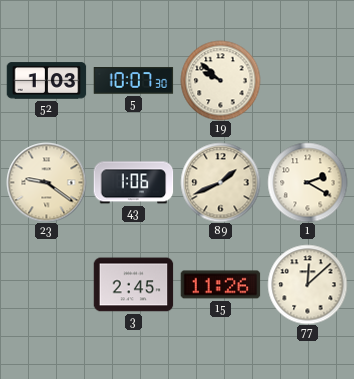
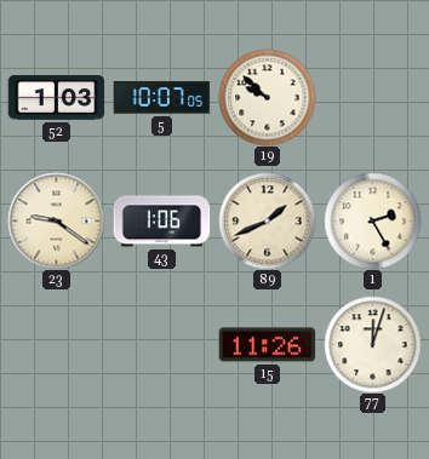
5: 10:07:30 -> 10:07:05
1: 2:20 -> 2:25
3: 2:45 -> none
77: 12:08 -> 12:03
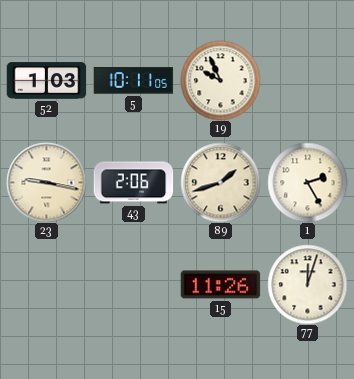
5: 10:07 -> 10:11
19: 9:52 -> 9:56
23: 9:21 -> 9:17
43: 1:06 -> 2:06
89: 1:41 -> 1:42
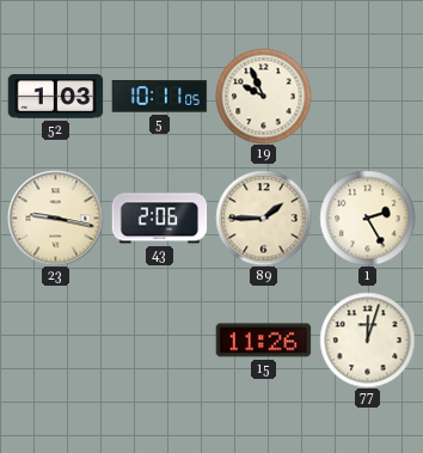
89: 1:42 -> 1:45
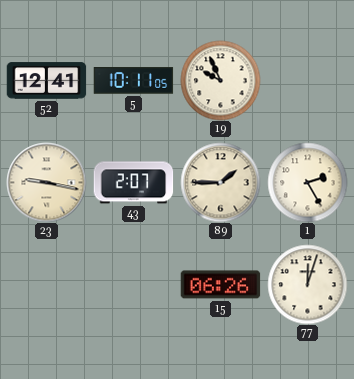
52: 1:03 -> 12:41
43: 2:06 -> 2:07
15: 11:26 -> 06:26
